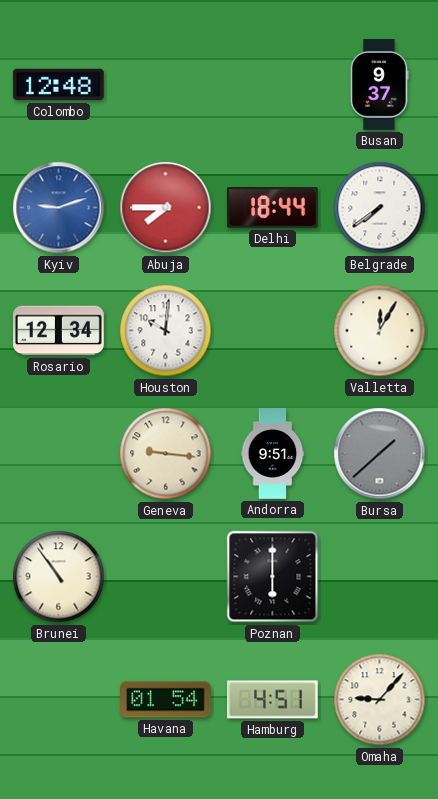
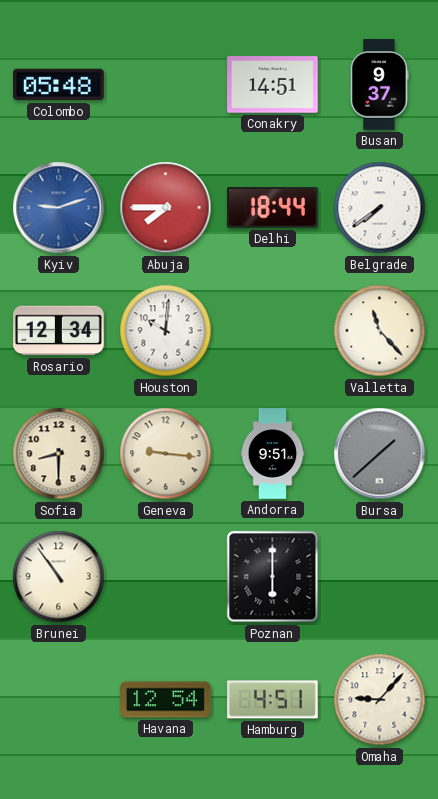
Colombo: 12:48 -> 05:48
Conakry: none -> 14:51
Valletta: 12:05 -> 11:23
Sofia: none -> 8:30
Havana: 01:54 -> 12:54
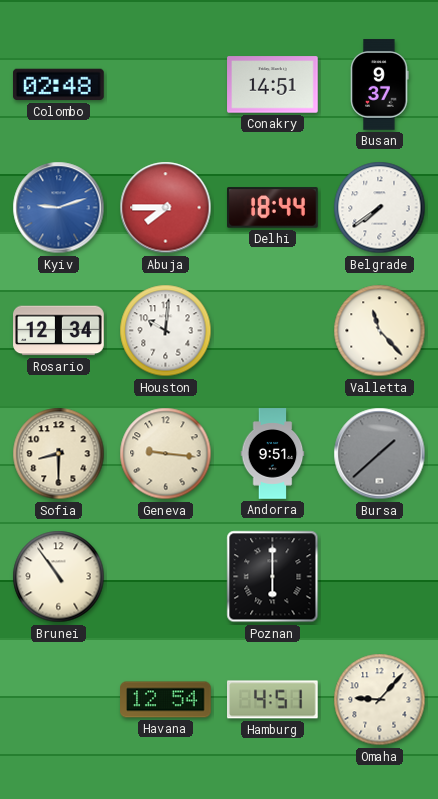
Colombo: 05:48 -> 02:48
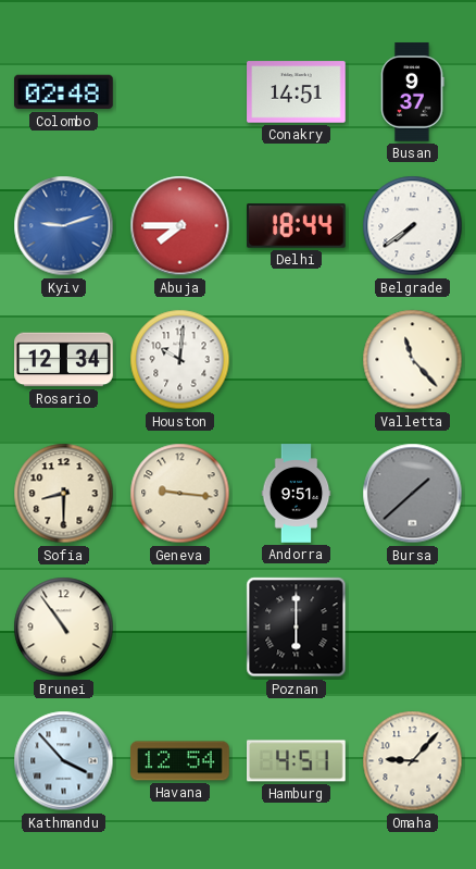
Kathmandu: none -> 3:53
